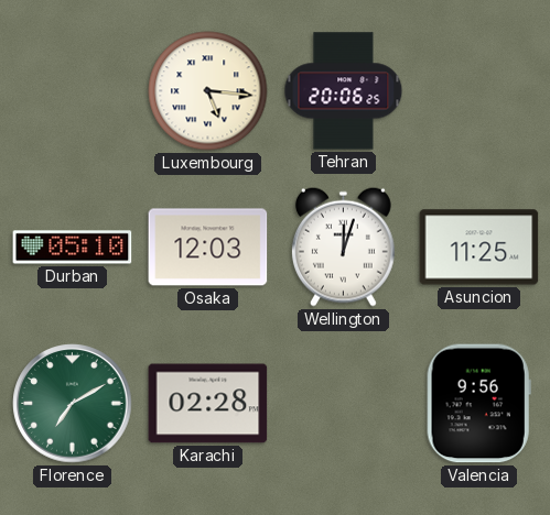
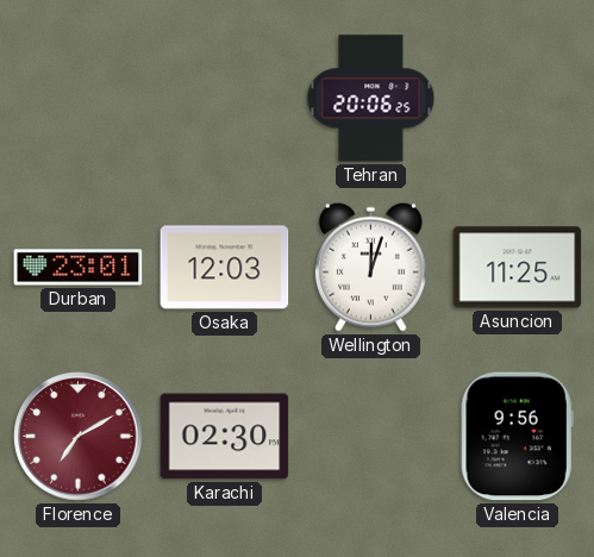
Luxembourg: 5:16 -> none
Durban: 05:10 -> 23:01
Florence dial: green -> burgundy
Karachi: 02:28 -> 02:30
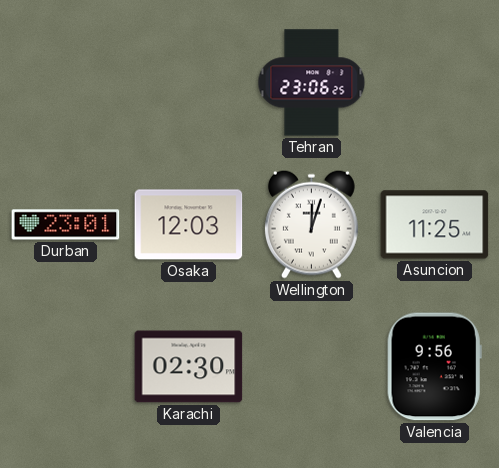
Tehran: 20:06 -> 23:06
Florence: 7:10 -> none
